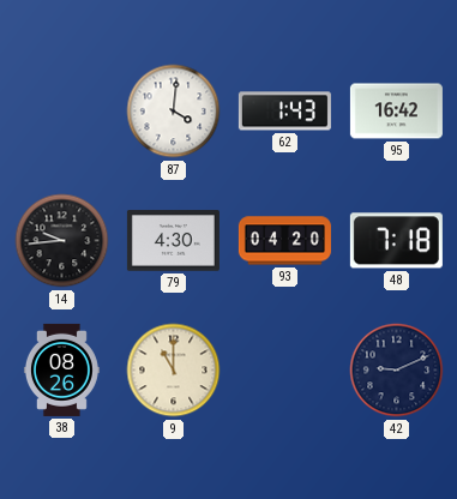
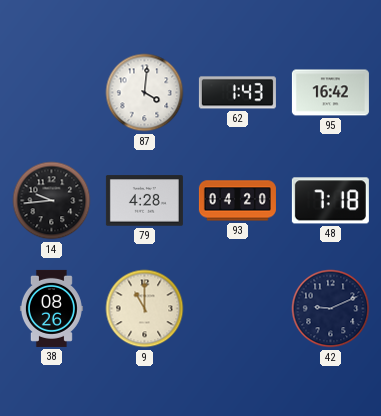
79: 4:30 -> 4:28
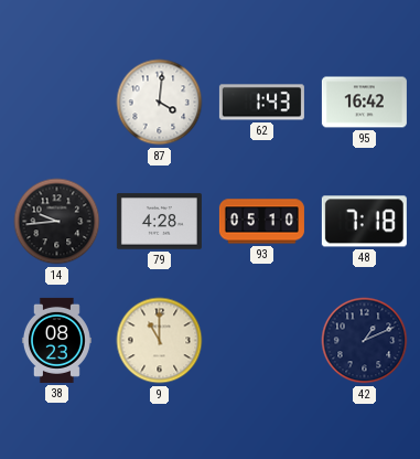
93: 04:20 -> 05:10
38: 08:26 -> 08:23
42: 9:11 -> 1:11
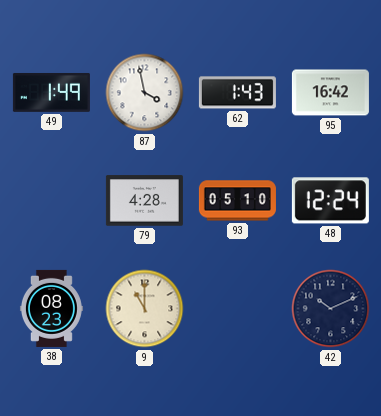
49: none -> 1:49
87: 4:01 -> 3:58
14: 9:44 -> none
48: 7:18 -> 12:24
42: 1:11 -> 10:11
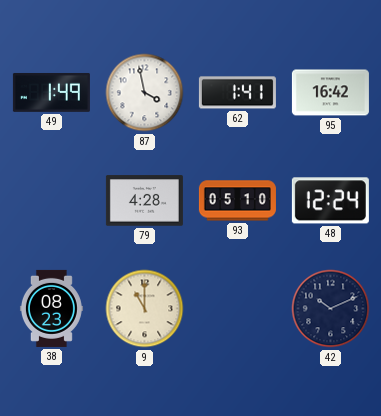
62: 1:43 -> 1:41
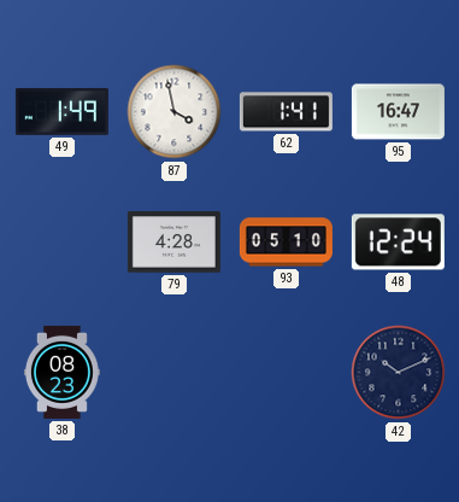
95: 16:42 -> 16:47
9: 11:00 -> none
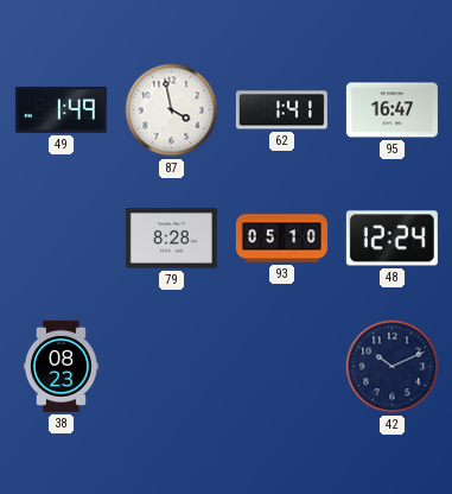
79: 4:28 -> 8:28
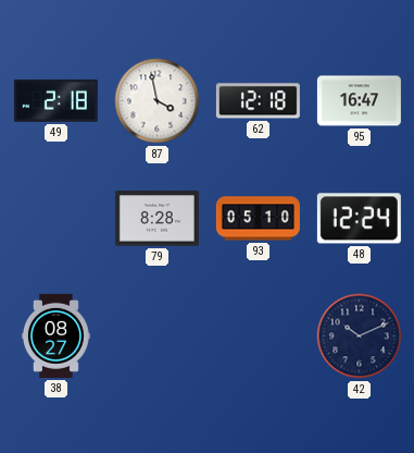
49: 1:49 -> 2:18
62: 1:41 -> 12:18
38: 08:23 -> 08:27
